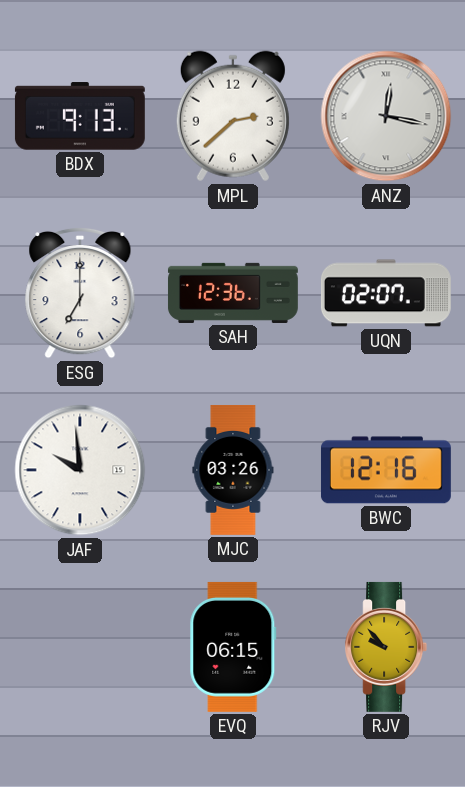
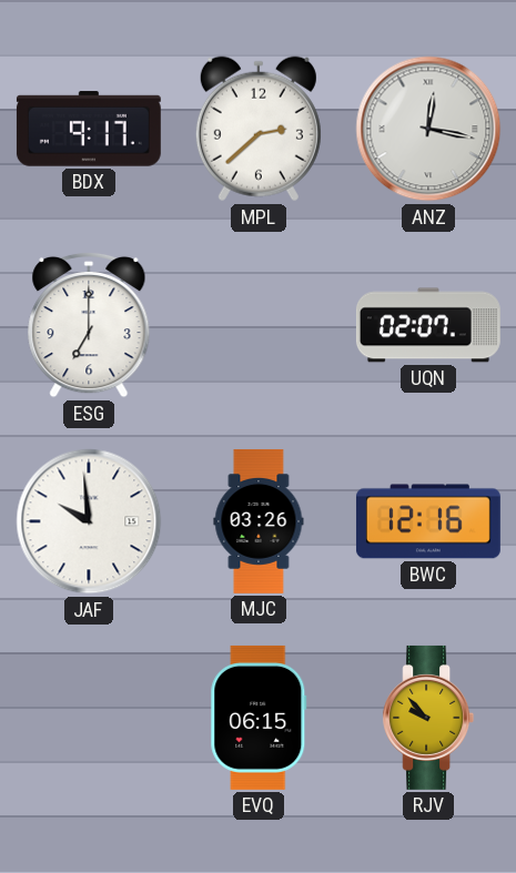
BDX: 9:13 -> 9:17
SAH: 12:36 -> none
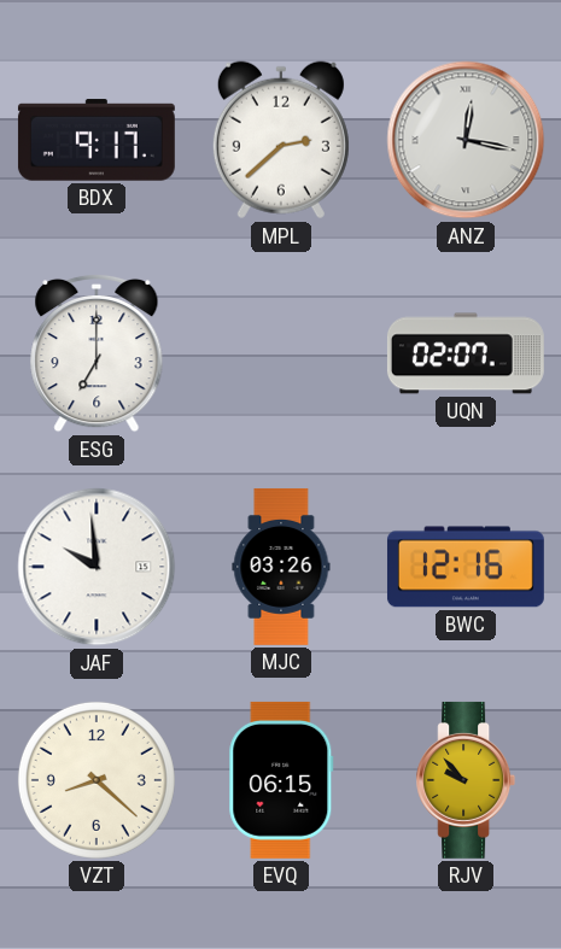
VZT: none -> 8:22
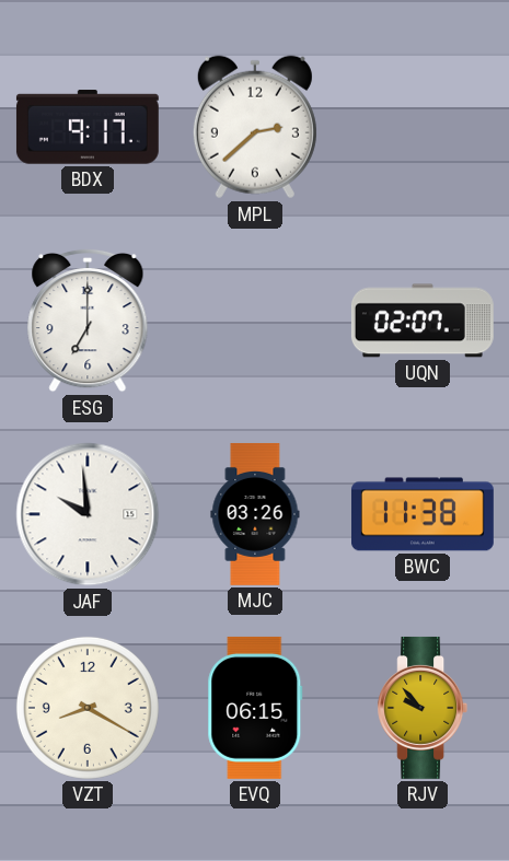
ANZ: 12:17 -> none
BWC: 12:16 -> 11:38
VZT: 8:22 -> 8:20
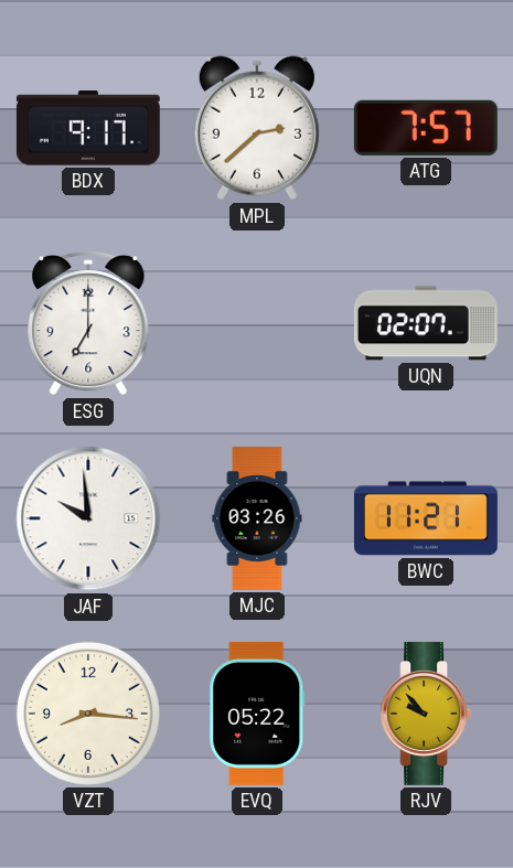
ATG: none -> 7:57
BWC: 11:38 -> 11:21
VZT: 8:20 -> 8:16
EVQ: 06:15 -> 05:22
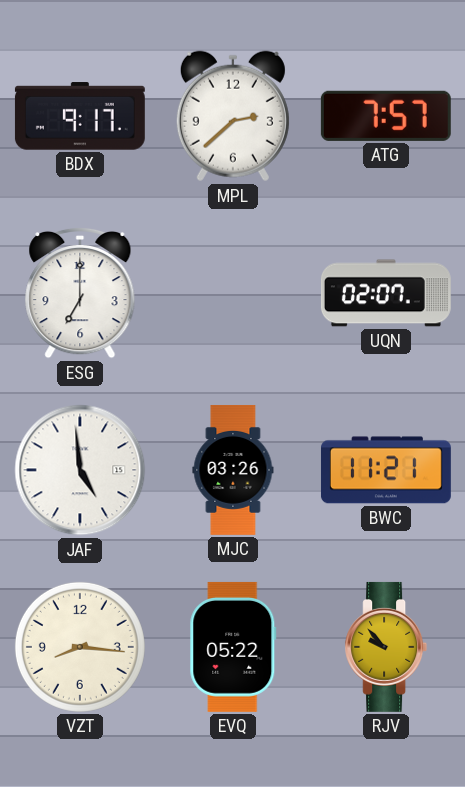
JAF: 9:59 -> 4:59
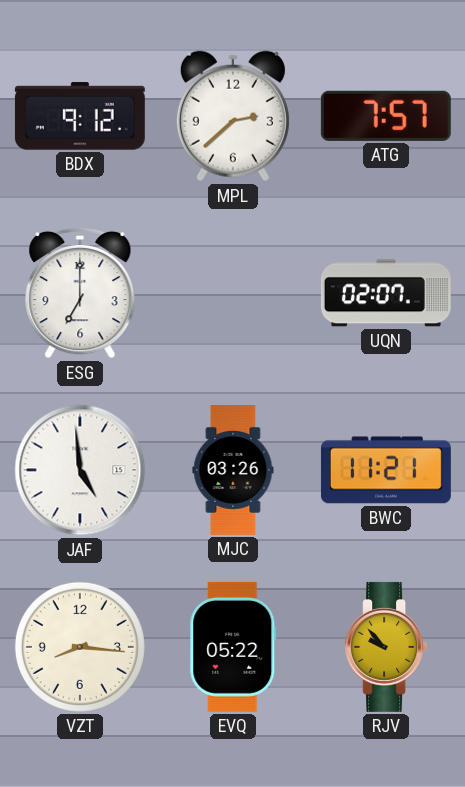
BDX: 9:17 -> 9:12
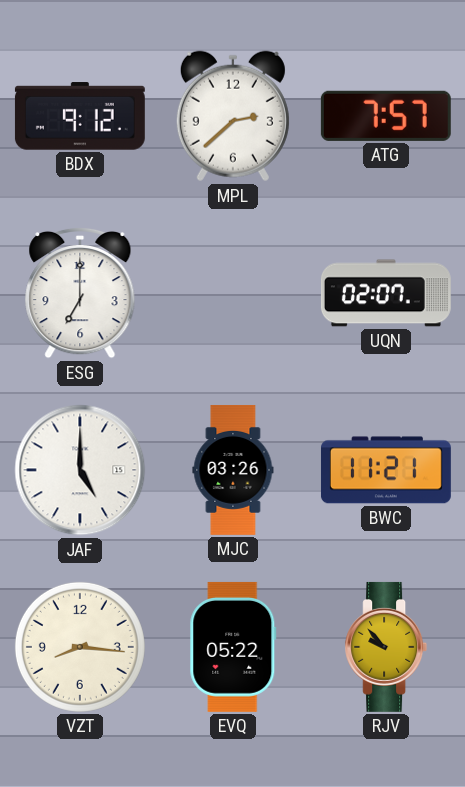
JAF: 4:59 -> 5:00
